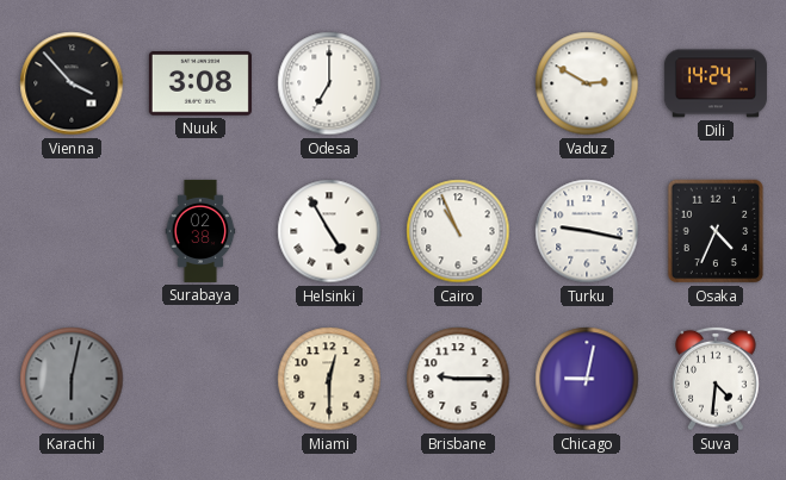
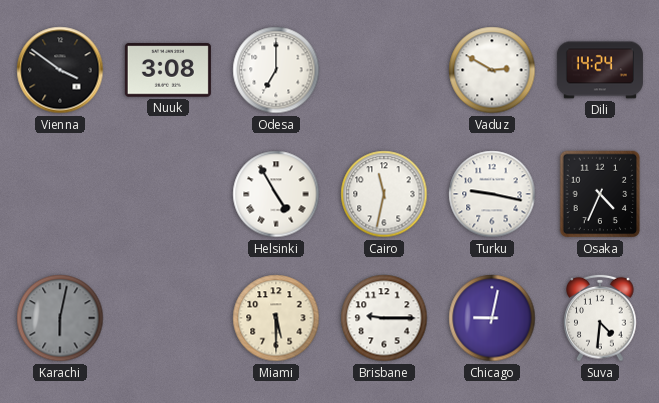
Vienna: 3:53 -> 3:51
Surabaya: 02:38 -> none
Cairo: 10:56 -> 11:32
Miami: 12:30 -> 5:30
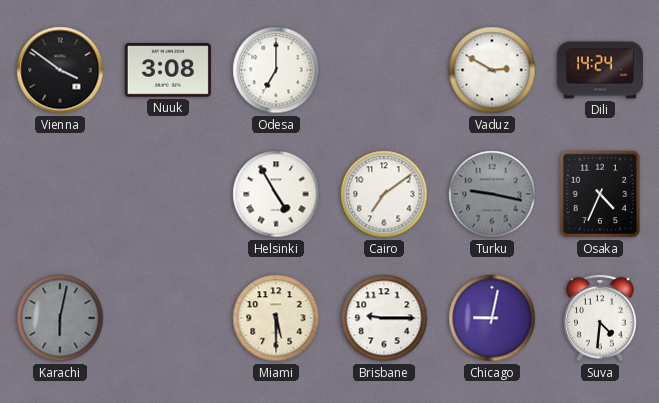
Cairo: 11:32 -> 7:09
Turku dial: white -> grey
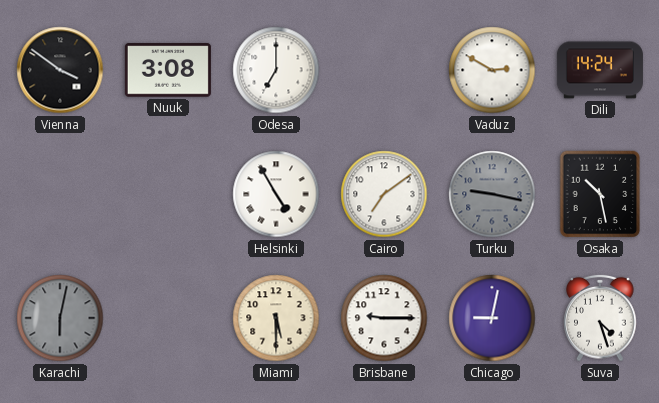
Osaka: 4:34 -> 10:28
Suva: 4:31 -> 4:27
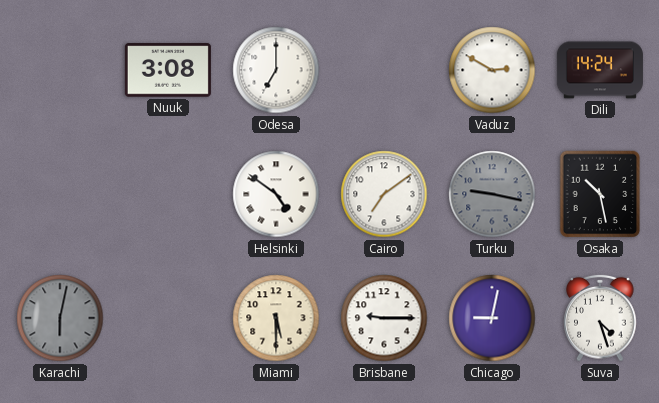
Vienna: 3:51 -> none
Helsinki: 4:55 -> 4:51
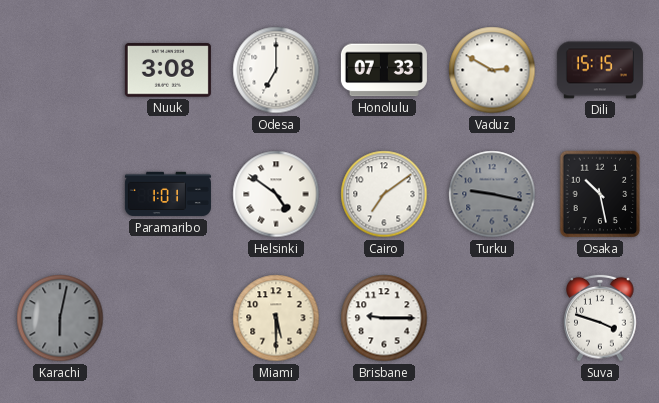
Honolulu: none -> 07:33
Dili: 14:24 -> 15:15
Paramaribo: none -> 1:01
Chicago: 9:02 -> none
Suva: 4:27 -> 3:48
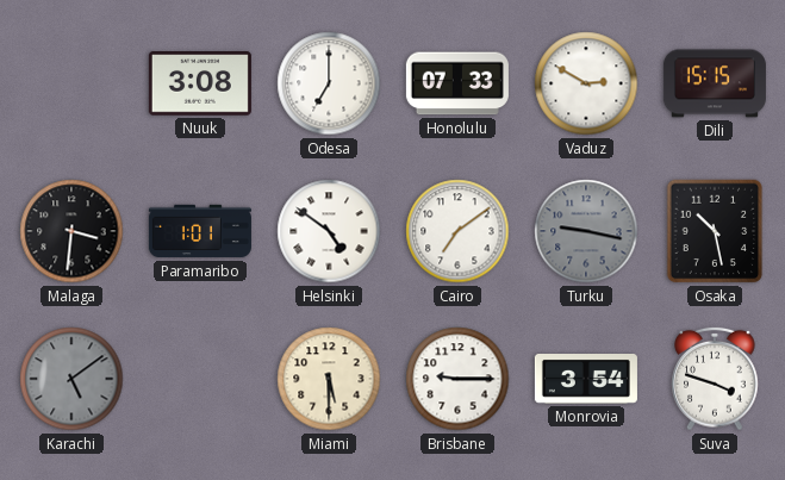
Malaga: none -> 3:31
Karachi: 6:02 -> 5:09
Monrovia: none -> 3:54
